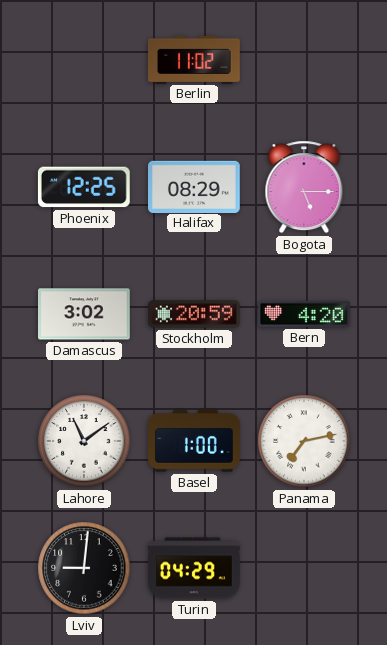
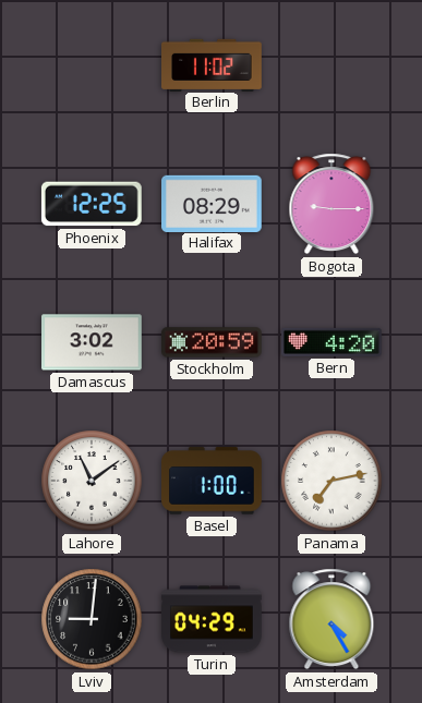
Bogota: 5:15 -> 9:15
Amsterdam: none -> 4:25
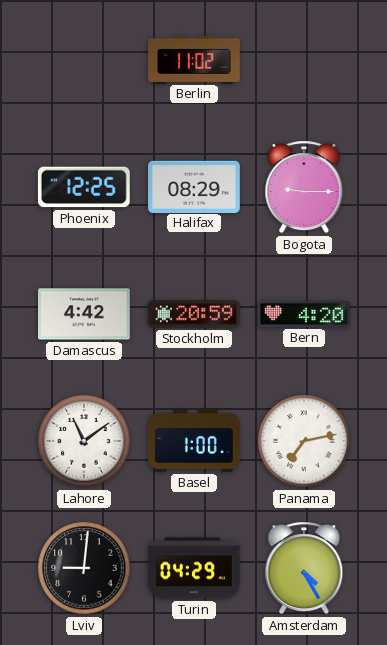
Damascus: 3:02 -> 4:42
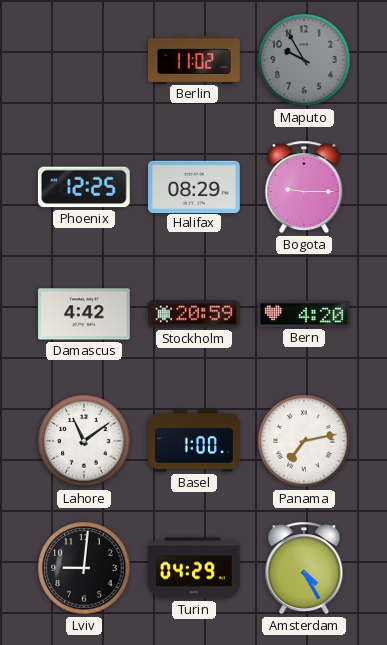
Maputo: none -> 9:55
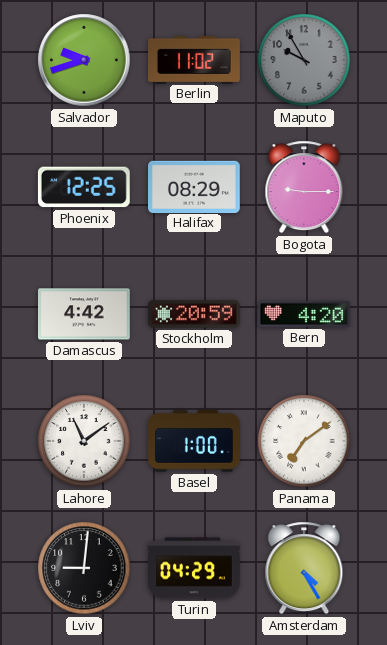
Salvador: none -> 9:42
Panama: 7:13 -> 7:09
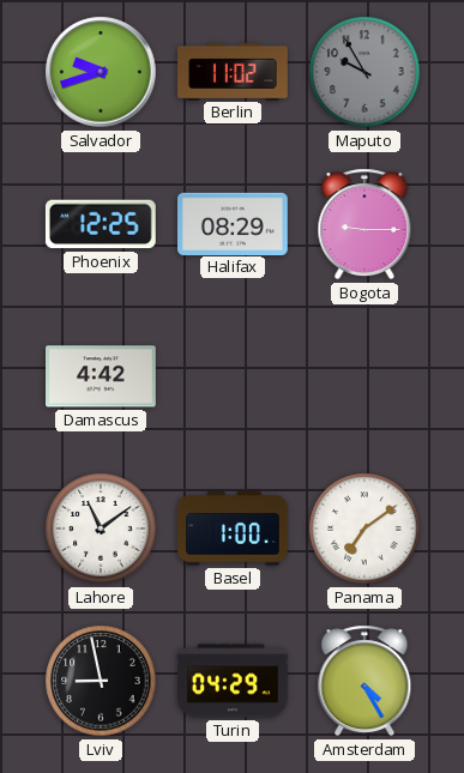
Stockholm: 20:59 -> none
Bern: 4:20 -> none
Lviv: 9:01 -> 8:58
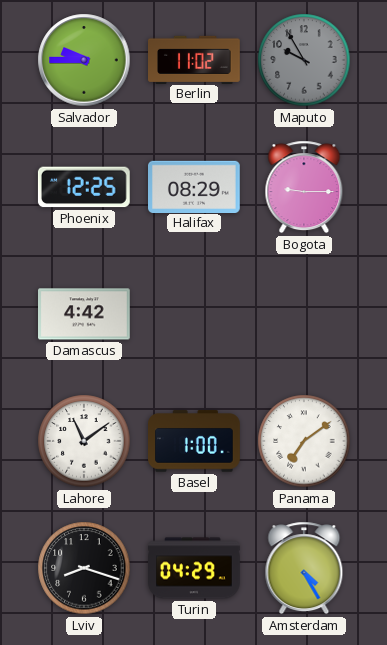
Salvador: 9:42 -> 9:45
Lviv: 8:58 -> 8:18
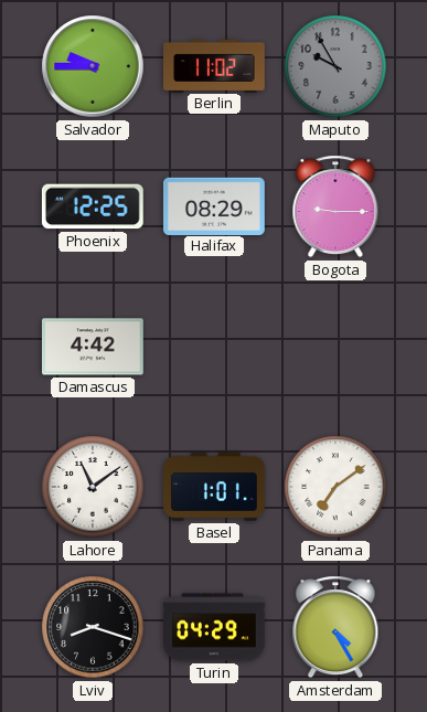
Basel: 1:00 -> 1:01
